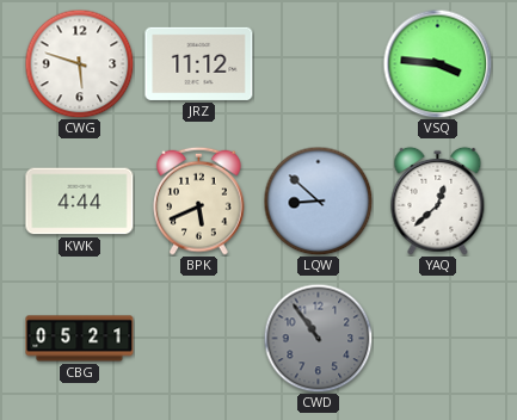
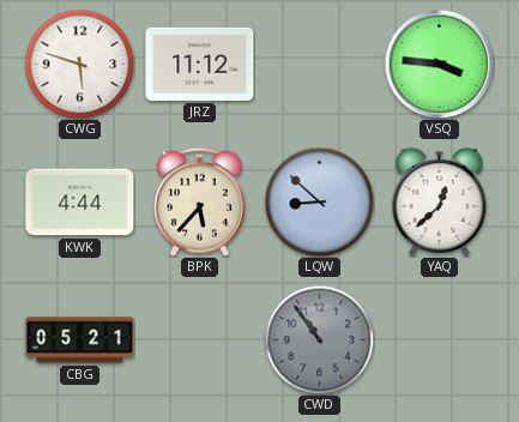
BPK: 5:41 -> 5:37
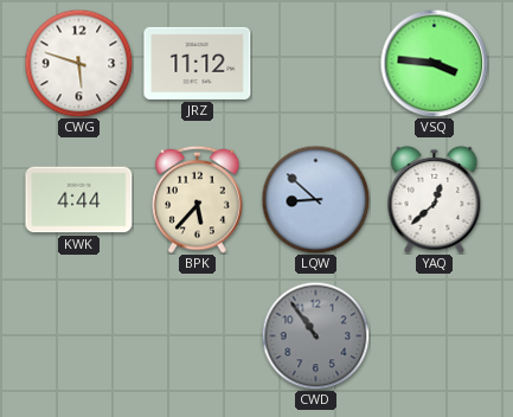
CBG: 05:21 -> none
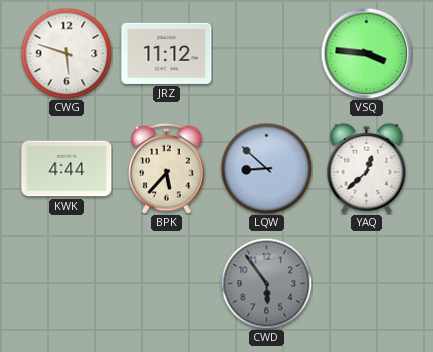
CWD: 10:54 -> 5:54
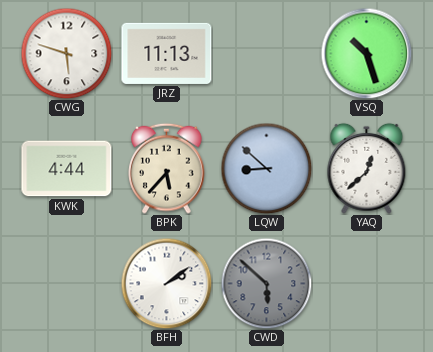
JRZ: 11:12 -> 11:13
VSQ: 3:46 -> 10:27
BFH: none -> 2:09
CWD: 5:54 -> 5:52
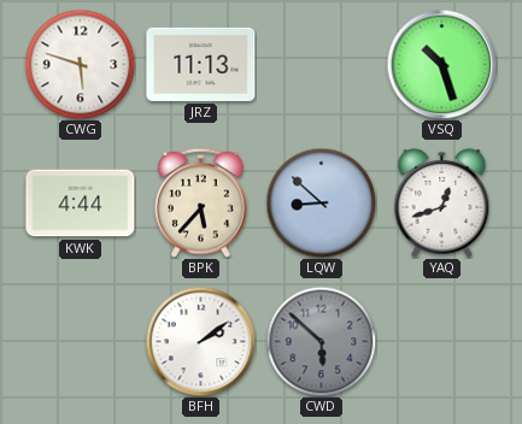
YAQ: 12:38 -> 12:42
